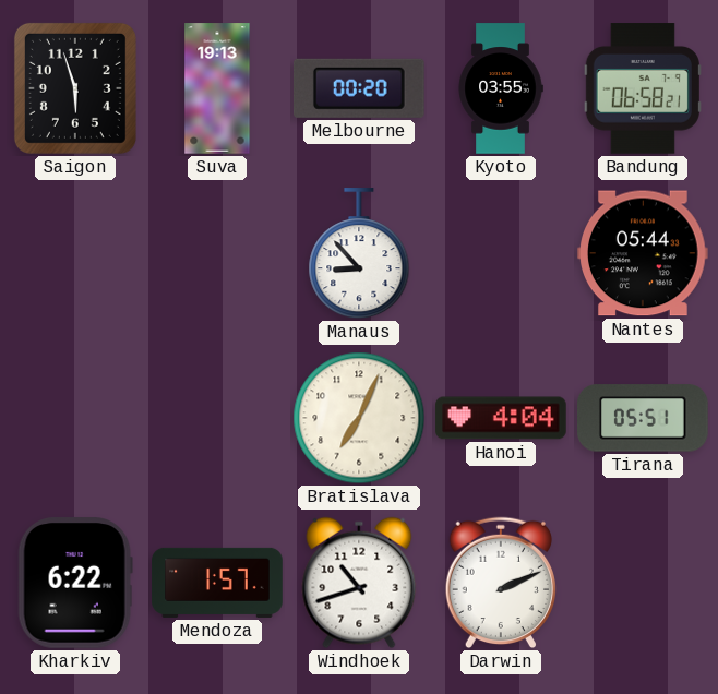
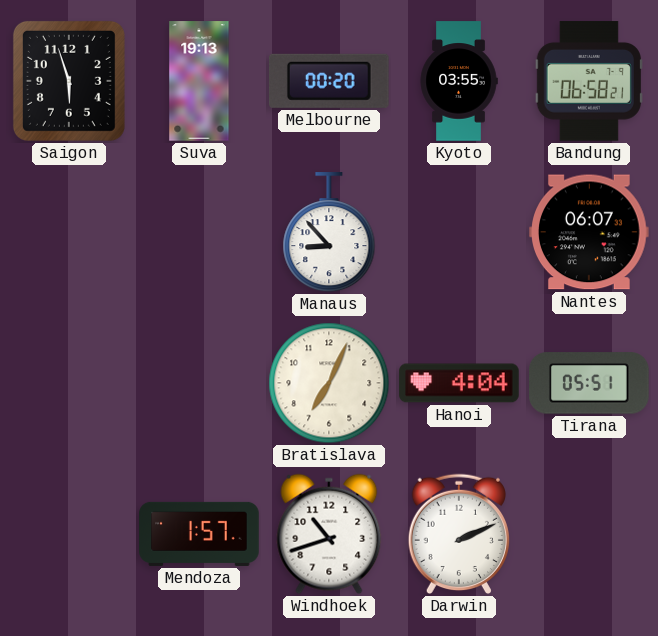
Nantes: 05:44 -> 06:07
Kharkiv: 6:22 -> none
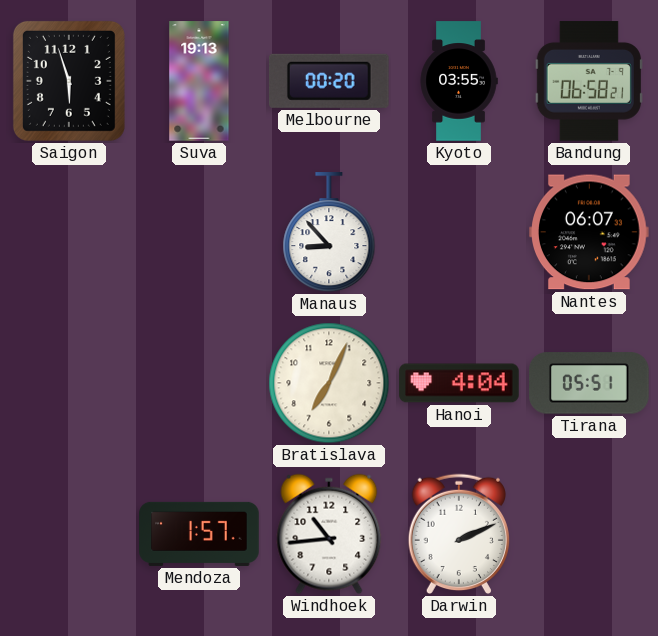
Windhoek: 10:42 -> 10:44
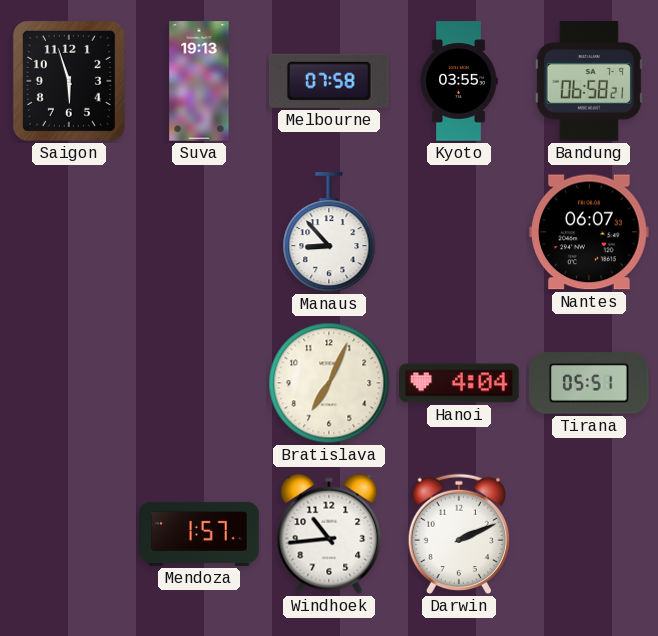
Melbourne: 00:20 -> 07:58
